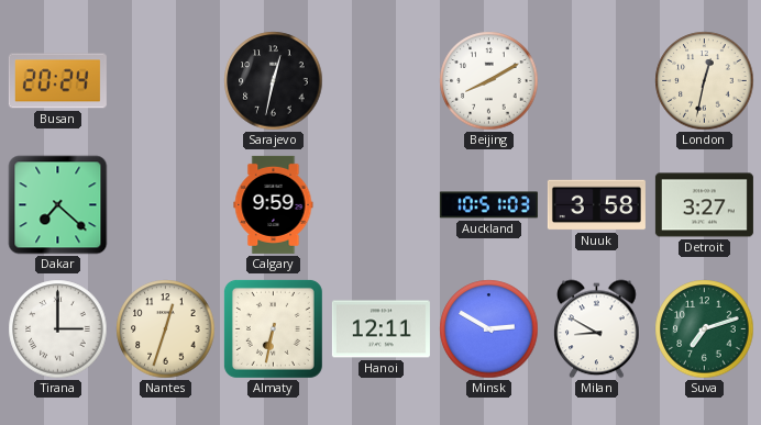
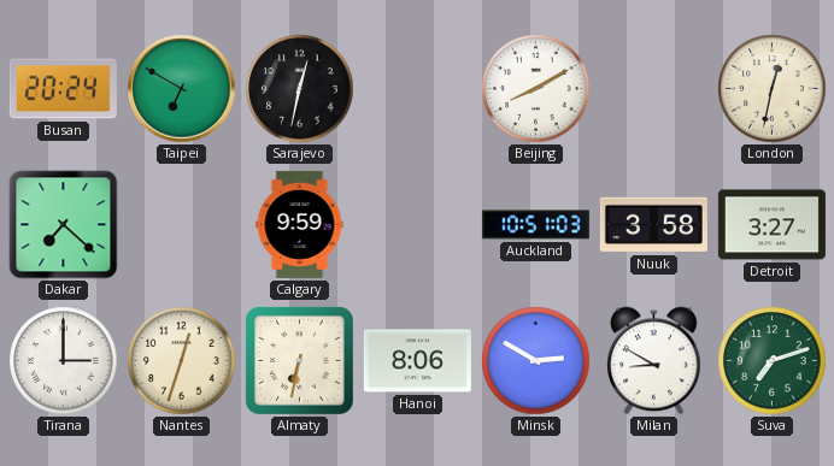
Taipei: none -> 6:50
Hanoi: 12:11 -> 8:06
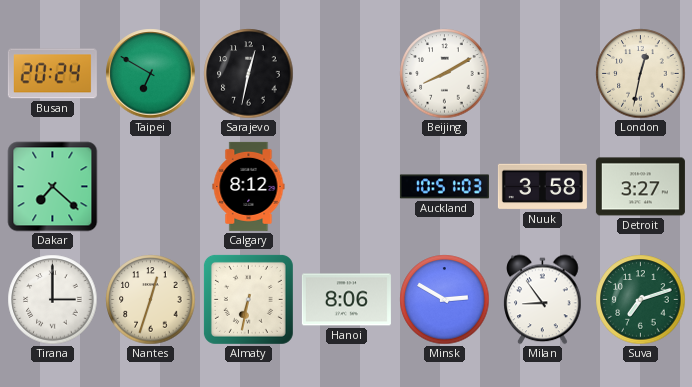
Calgary: 9:59 -> 8:12
Milan: 8:50 -> 8:54
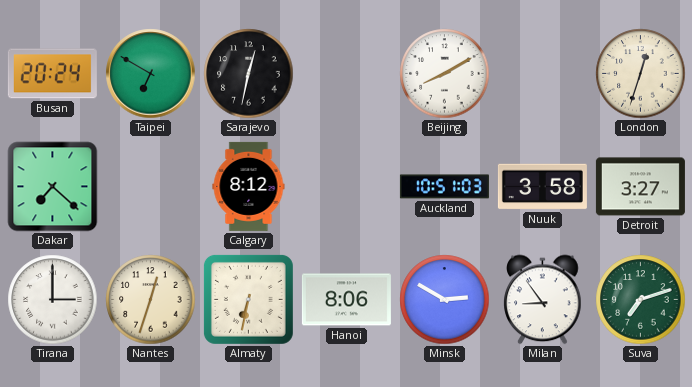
London: 12:32 -> 12:33
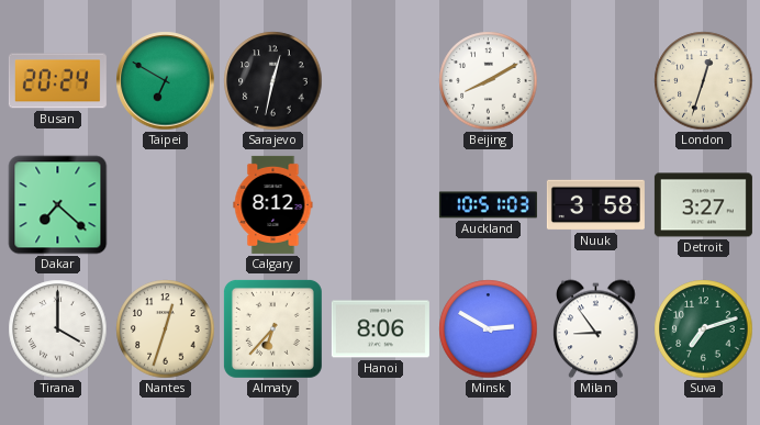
Tirana: 3:00 -> 4:00
Almaty: 6:32 -> 6:37
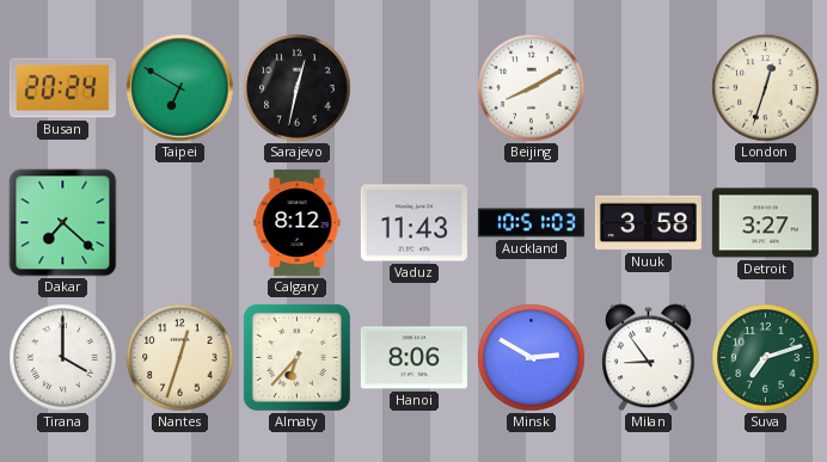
Vaduz: none -> 11:43
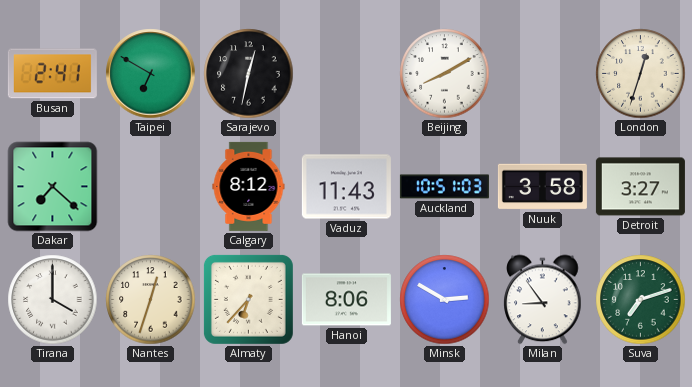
Busan: 20:24 -> 2:41
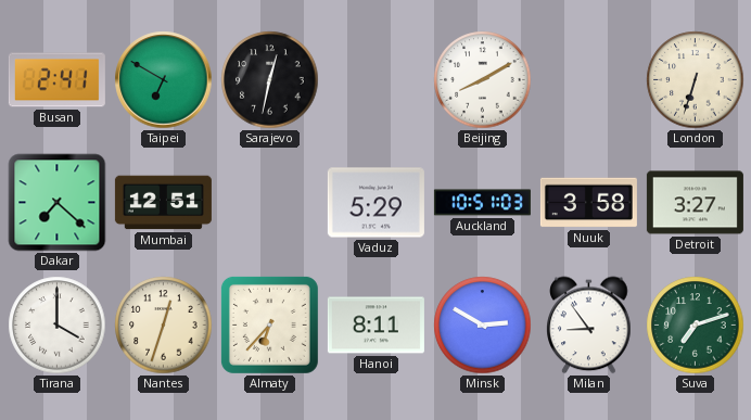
London: 12:33 -> 6:33
Mumbai: none -> 12:51
Calgary: 8:12 -> none
Vaduz: 11:43 -> 5:29
Hanoi: 8:06 -> 8:11
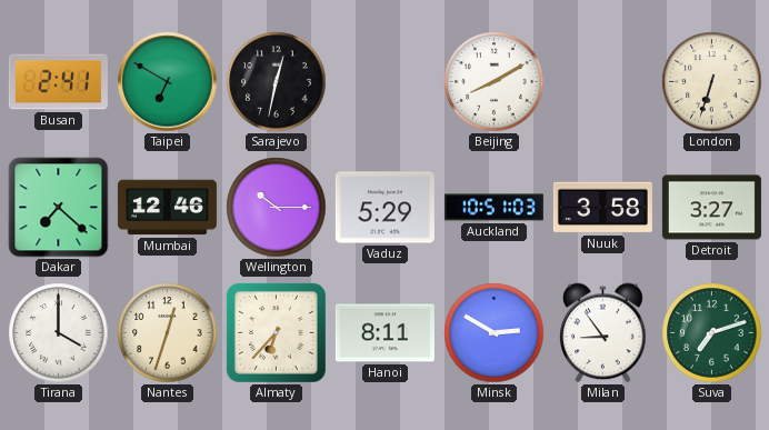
Mumbai: 12:51 -> 12:46
Wellington: none -> 10:15
